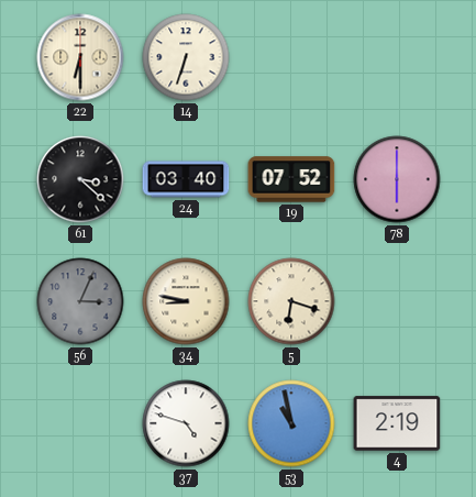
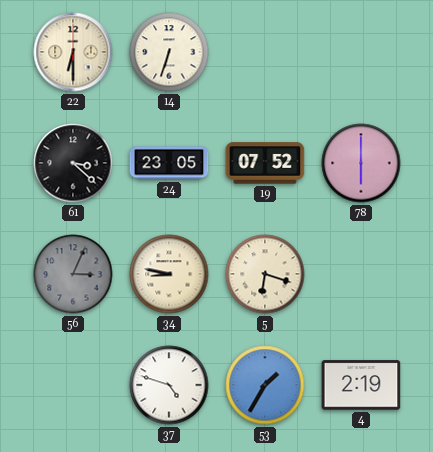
24: 03:40 -> 23:05
53: 10:58 -> 1:35
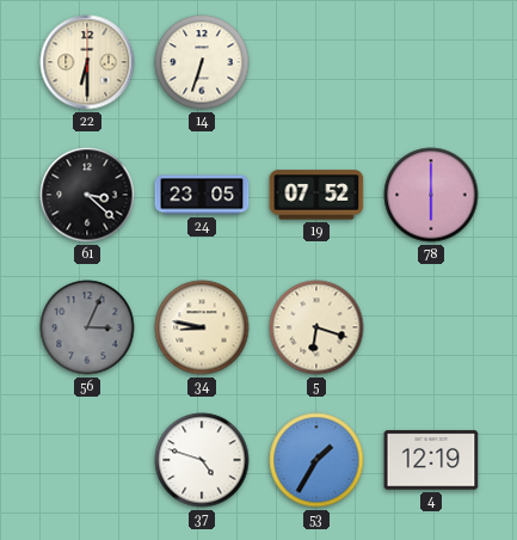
4: 2:19 -> 12:19
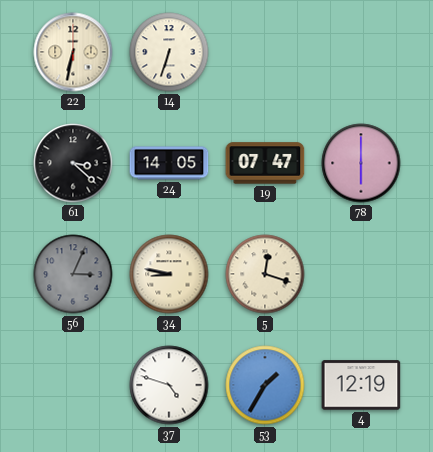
22: 6:30 -> 6:32
24: 23:05 -> 14:05
19: 07:52 -> 07:47
5: 6:18 -> 12:18
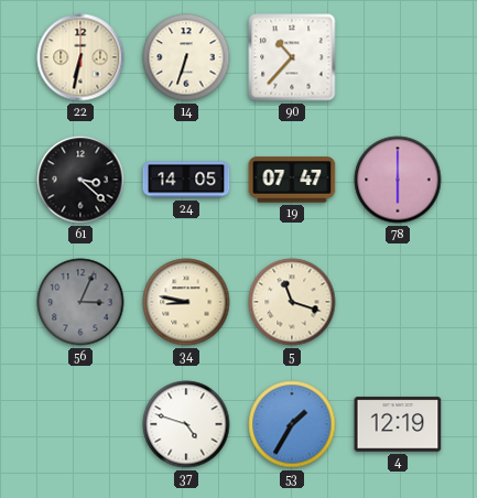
90: none -> 10:37
5: 12:18 -> 11:18
